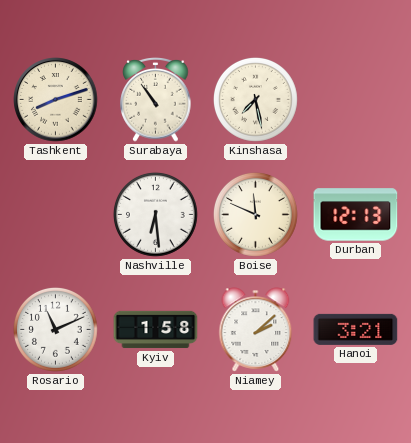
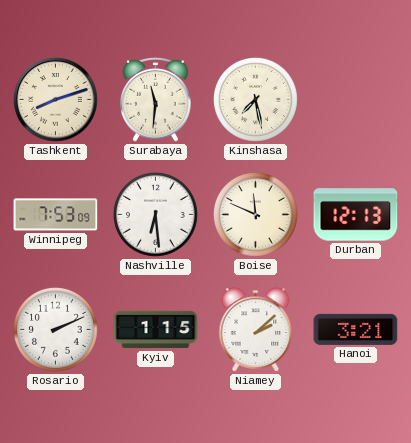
Surabaya: 10:54 -> 11:31
Winnipeg: none -> 7:53
Rosario: 11:11 -> 2:11
Kyiv: 1:58 -> 1:15
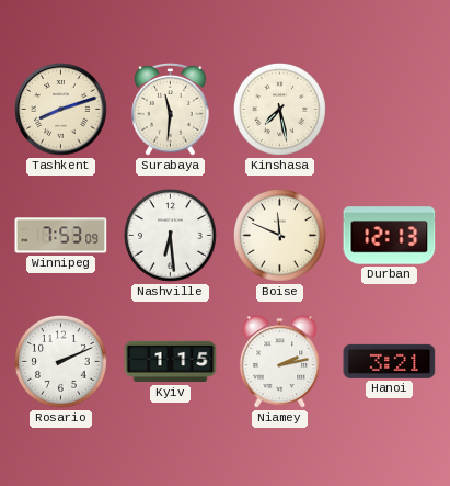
Niamey: 2:08 -> 2:13
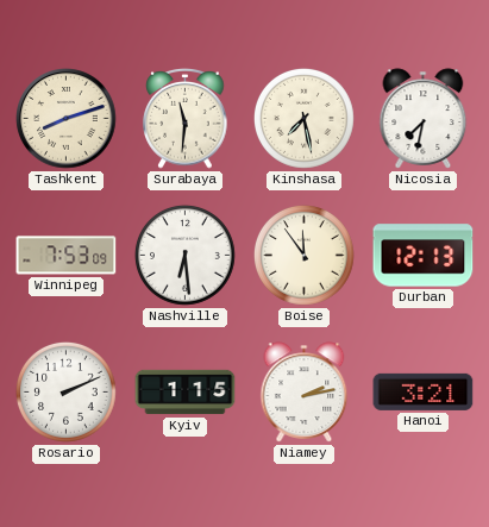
Nicosia: none -> 7:32
Boise: 11:49 -> 11:54
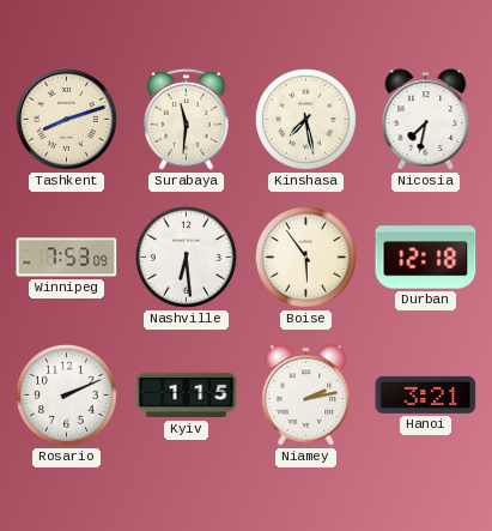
Boise: 11:54 -> 5:54
Durban: 12:13 -> 12:18
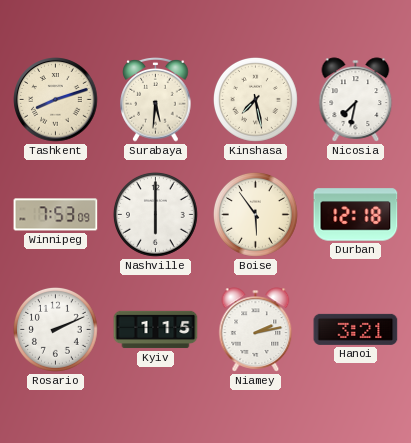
Surabaya: 11:31 -> 5:31
Nashville: 6:29 -> 6:00
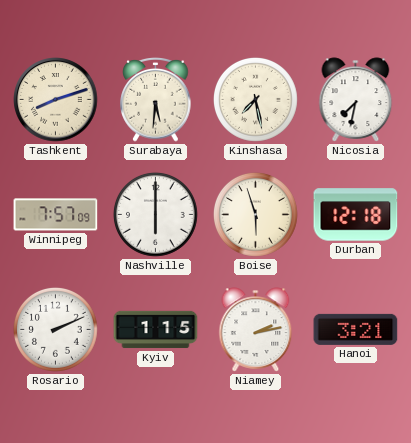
Winnipeg: 7:53 -> 7:57
Boise: 5:54 -> 5:57
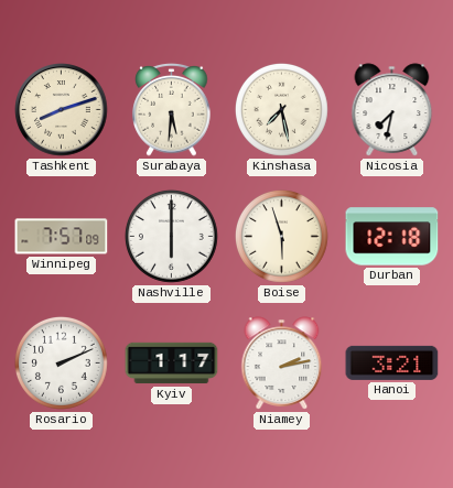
Kyiv: 1:15 -> 1:17
